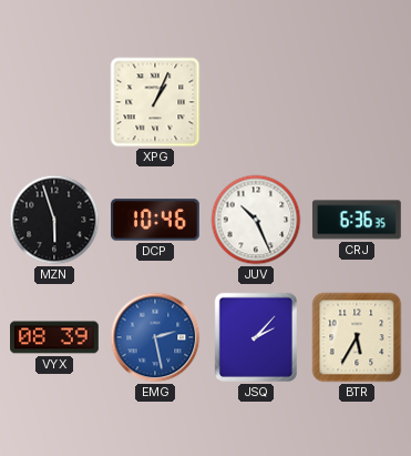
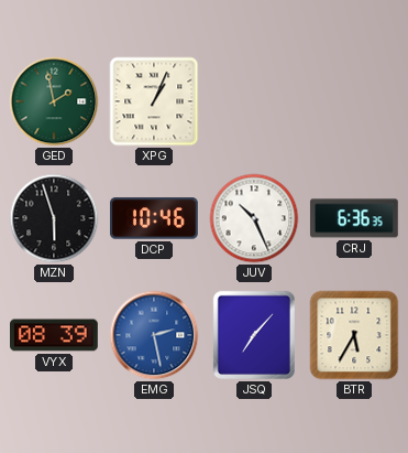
GED: none -> 1:58
JSQ: 2:07 -> 7:07
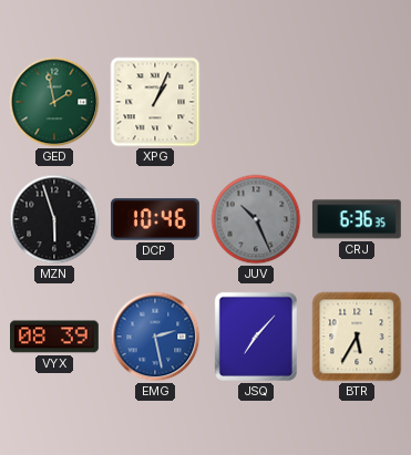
JUV dial: white -> grey
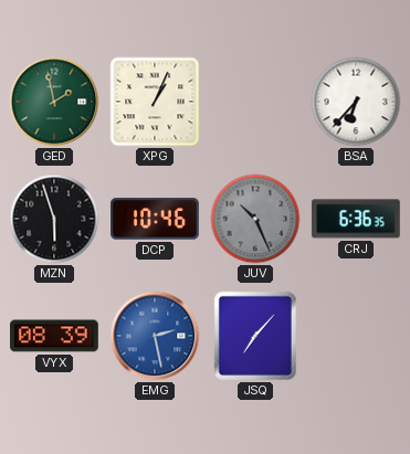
BSA: none -> 6:37
BTR: 5:35 -> none
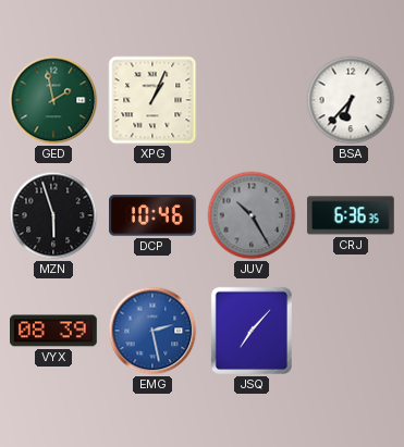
JUV: 10:26 -> 10:25
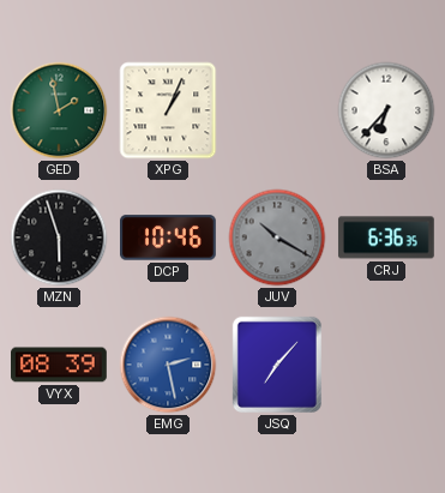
JUV: 10:25 -> 10:20
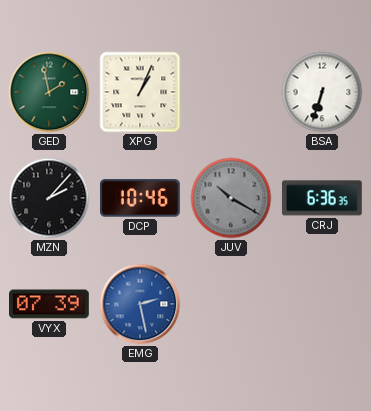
BSA: 6:37 -> 6:33
MZN: 5:57 -> 2:07
VYX: 08:39 -> 07:39
JSQ: 7:07 -> none
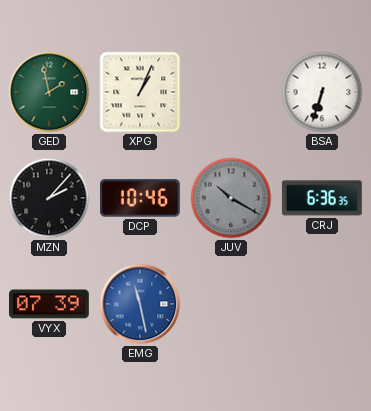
EMG: 2:28 -> 11:28
